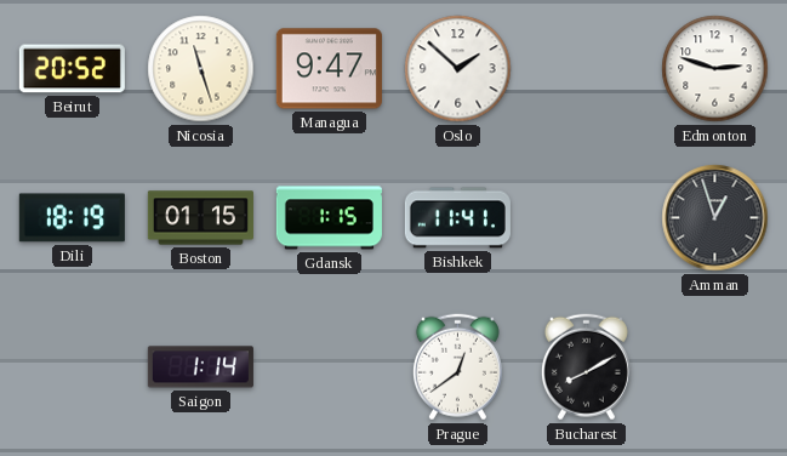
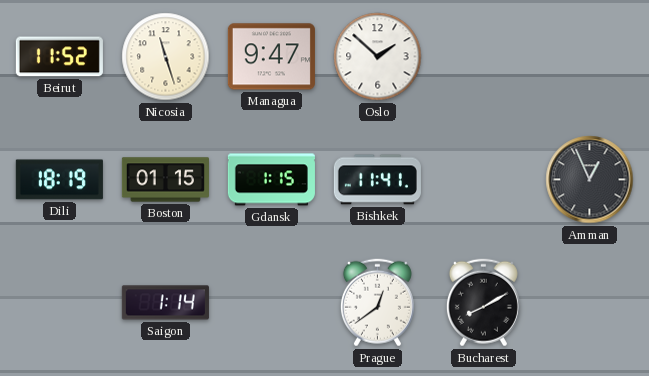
Beirut: 20:52 -> 11:52
Edmonton: 2:48 -> none
Amman: 12:57 -> 12:56
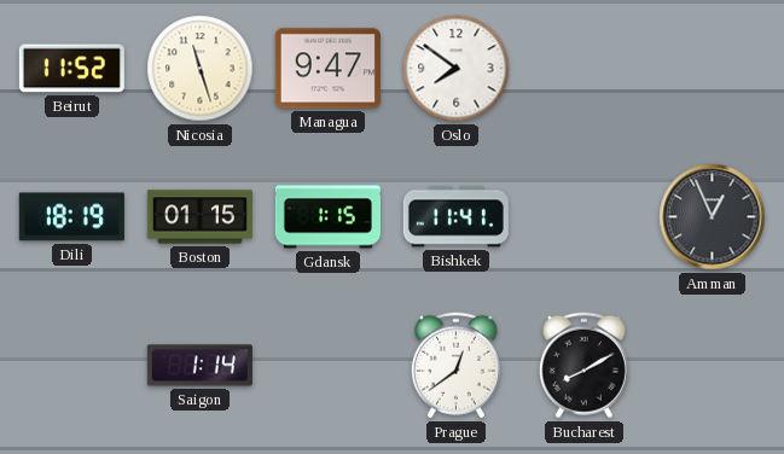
Oslo: 1:52 -> 7:51
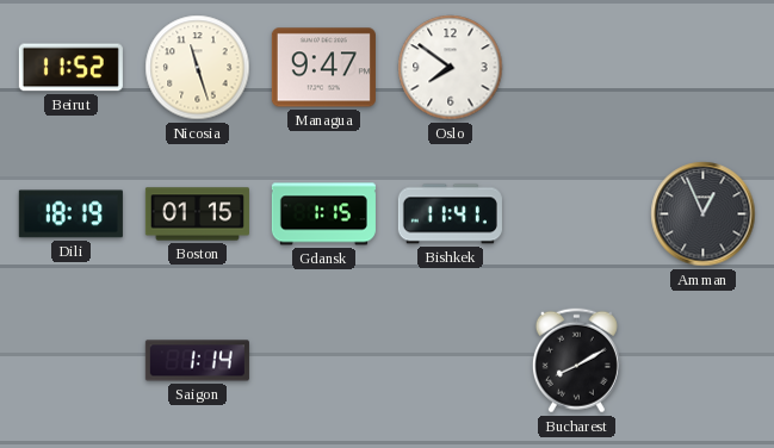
Prague: 12:39 -> none
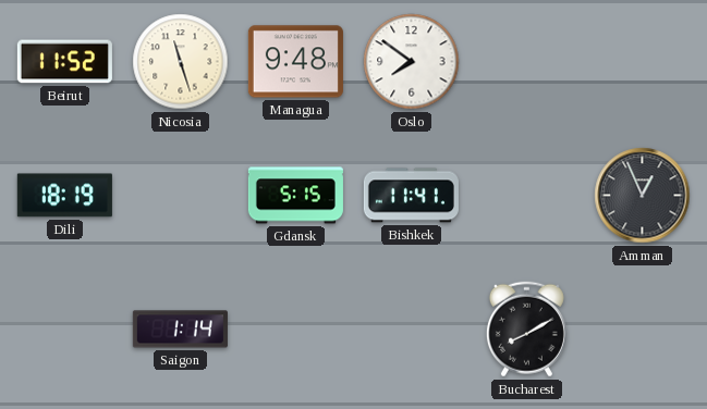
Managua: 9:47 -> 9:48
Boston: 01:15 -> none
Gdansk: 1:15 -> 5:15
